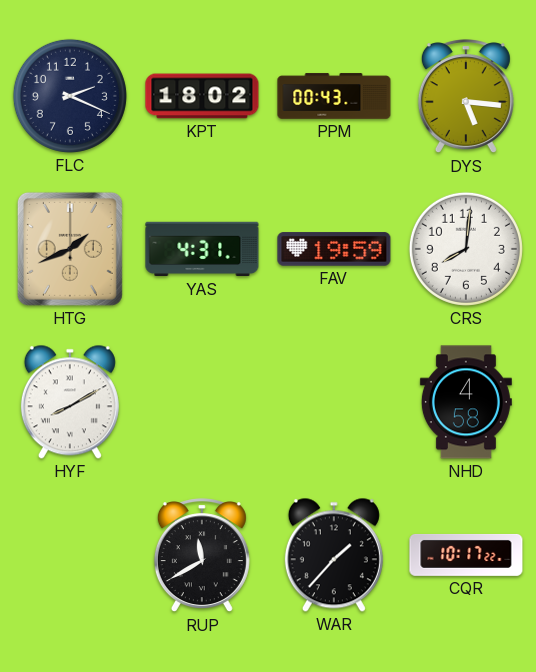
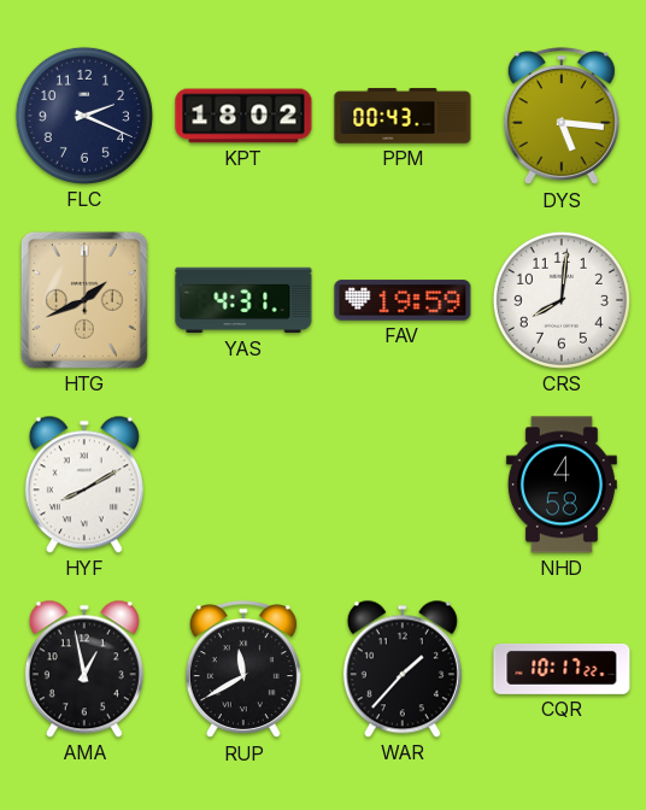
AMA: none -> 12:58
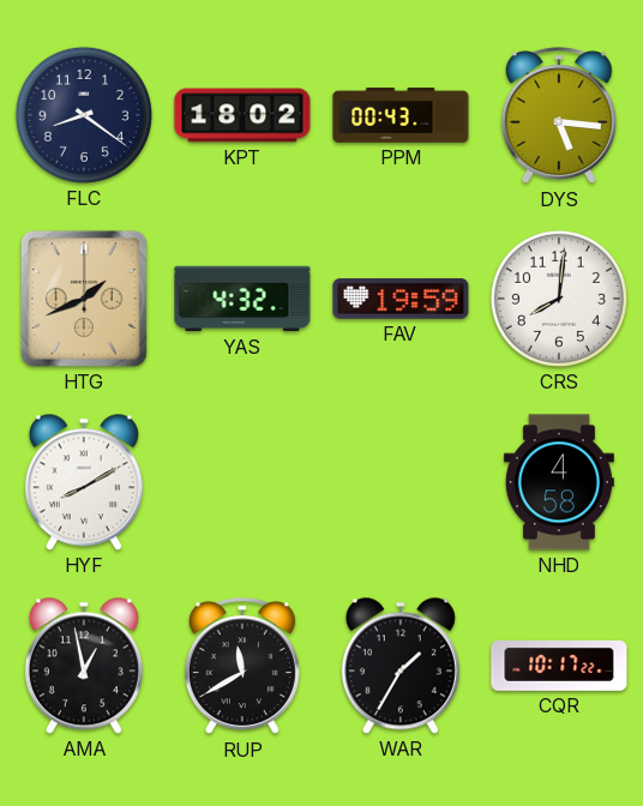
FLC: 2:19 -> 8:21
YAS: 4:31 -> 4:32
WAR: 1:37 -> 1:35
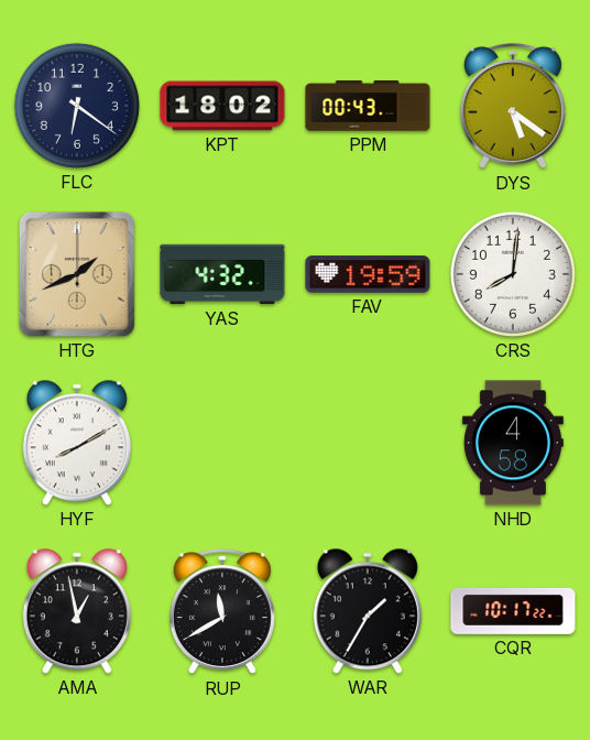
FLC: 8:21 -> 6:21
DYS: 5:16 -> 5:21
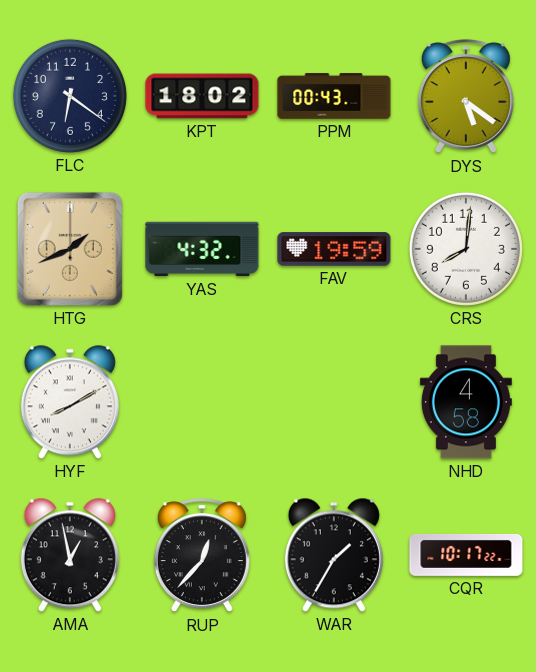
RUP: 11:40 -> 12:37
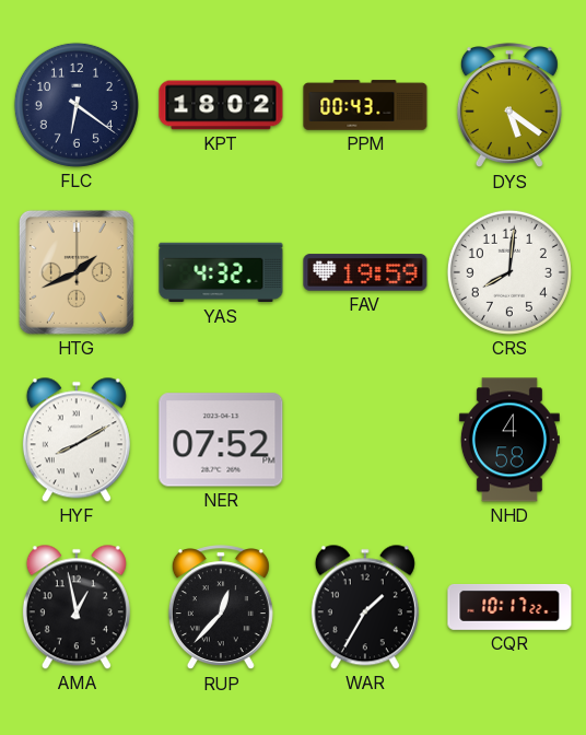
NER: none -> 07:52
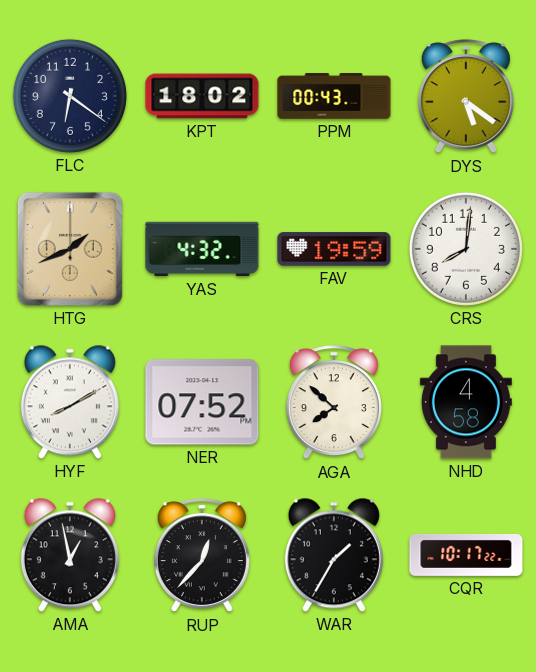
AGA: none -> 7:52
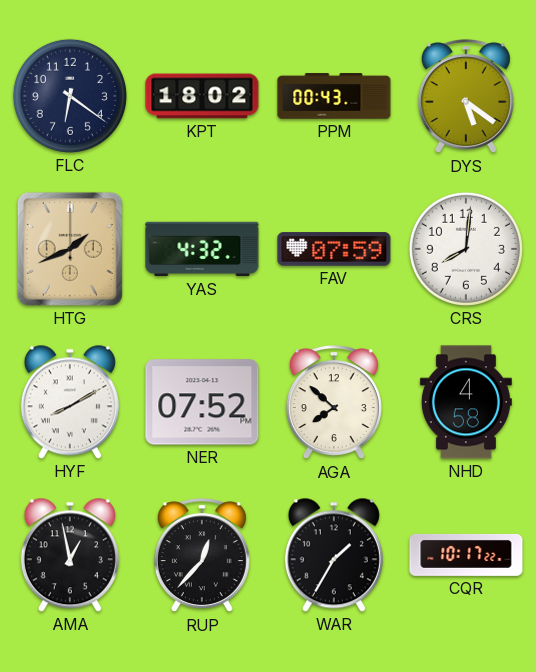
FAV: 19:59 -> 07:59
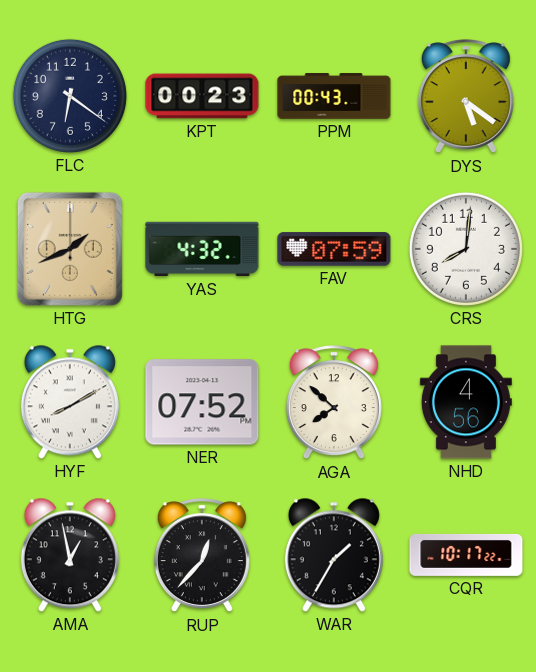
KPT: 18:02 -> 00:23
NHD: 4:58 -> 4:56
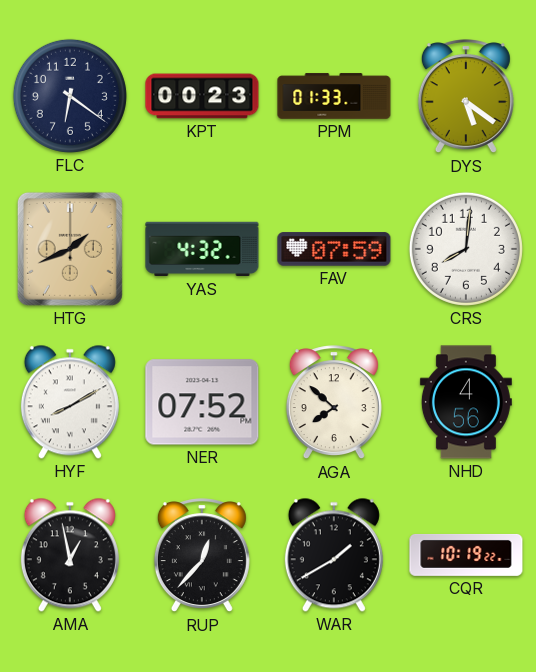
PPM: 00:43 -> 01:33
WAR: 1:35 -> 1:40
CQR: 10:17 -> 10:19
